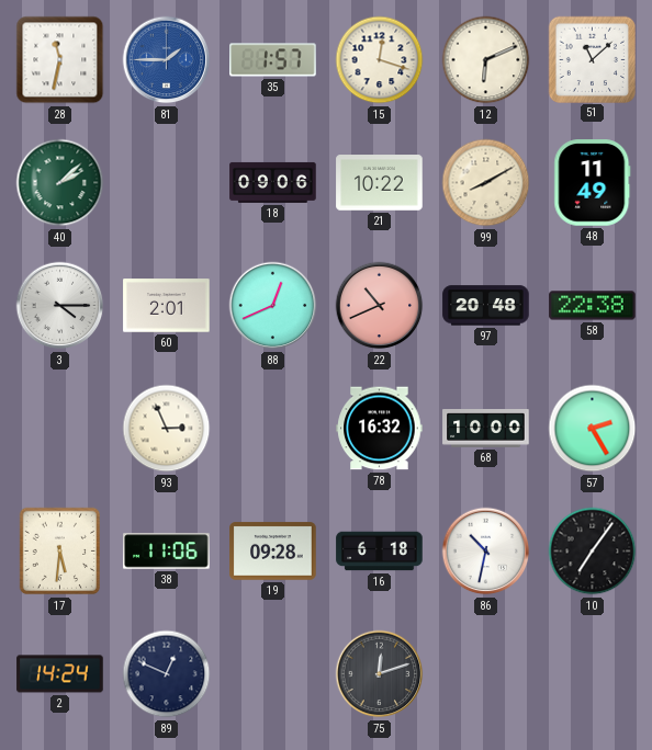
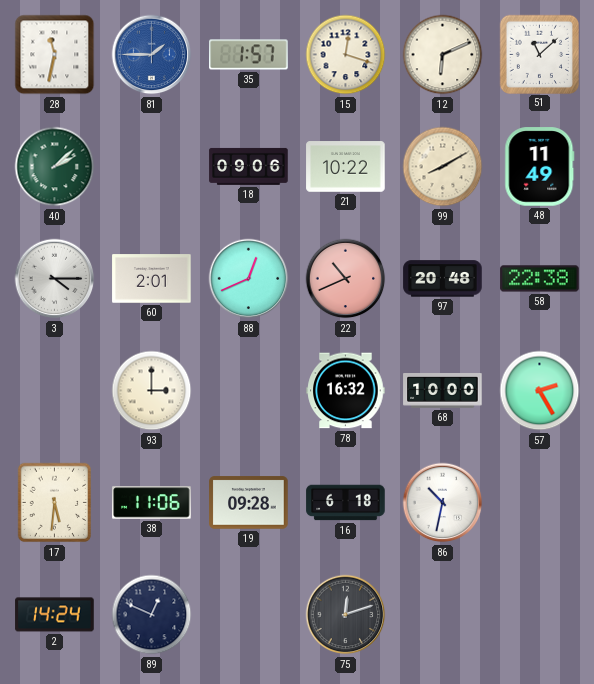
93: 2:56 -> 3:00
10: 7:06 -> none
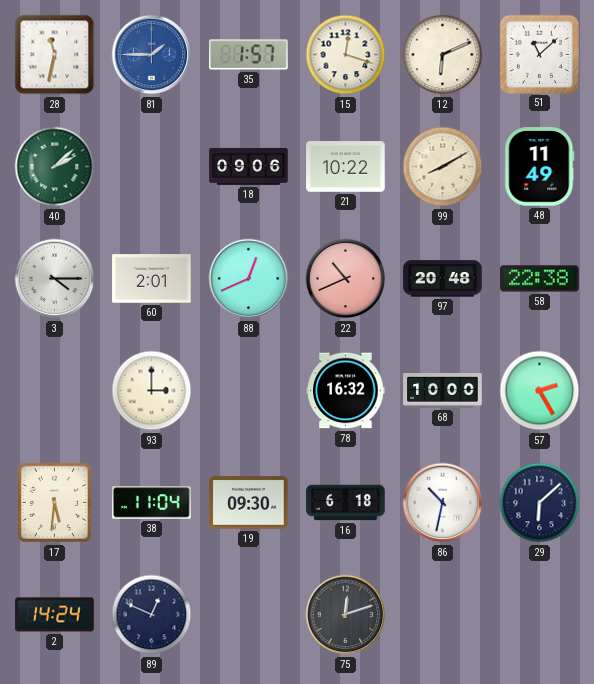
38: 11:06 -> 11:04
19: 09:28 -> 09:30
29: none -> 6:08
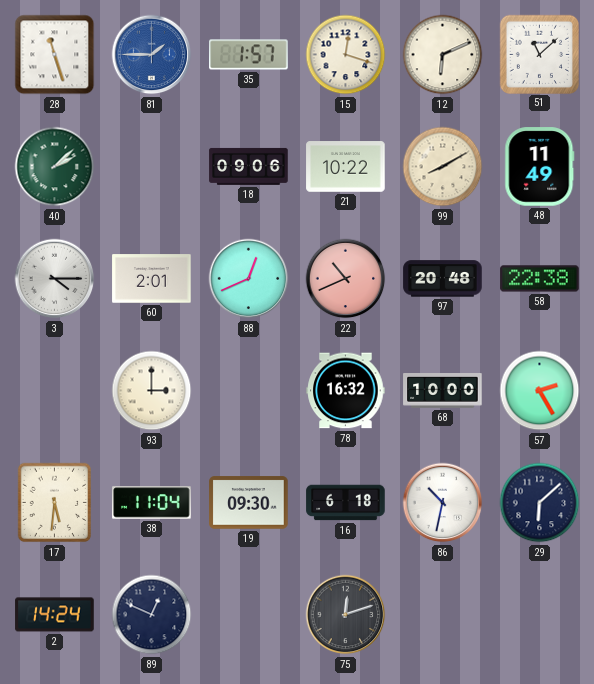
28: 11:32 -> 11:27
